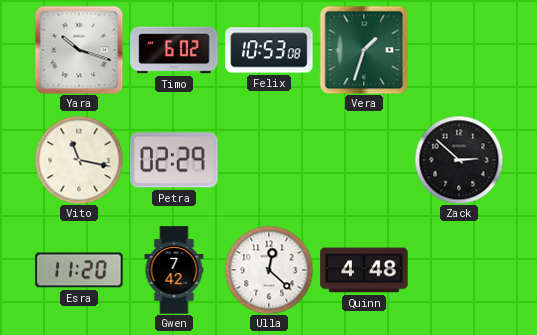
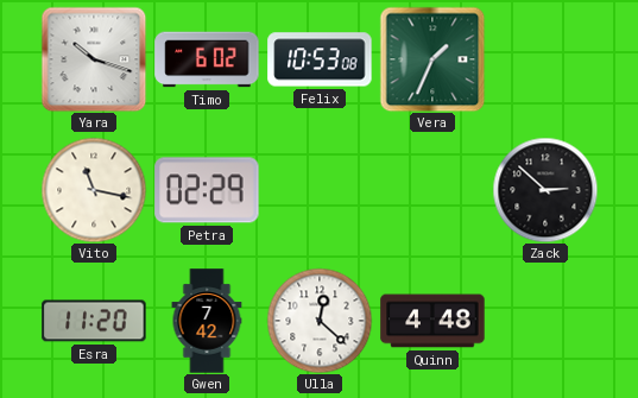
Vera: 1:33 -> 1:34
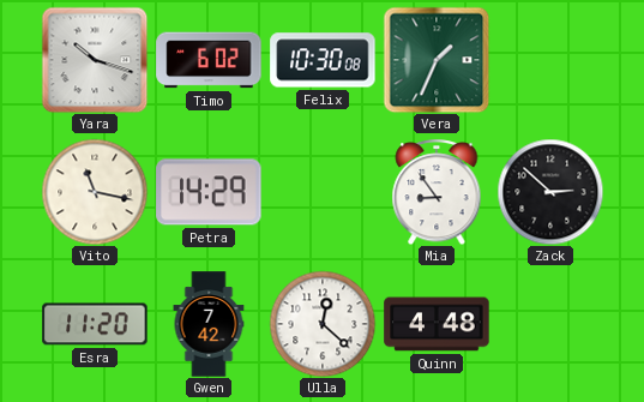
Felix: 10:53 -> 10:30
Petra: 02:29 -> 14:29
Mia: none -> 8:54
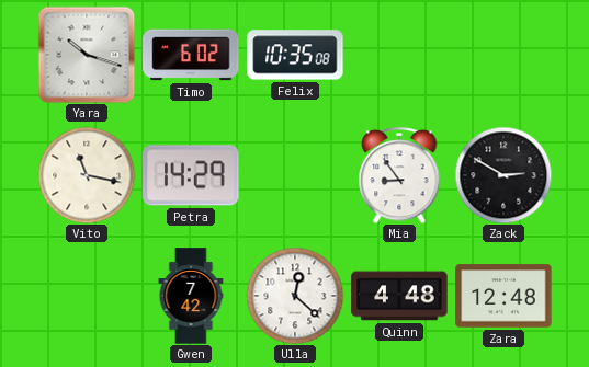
Felix: 10:30 -> 10:35
Vera: 1:34 -> none
Zack: 2:52 -> 2:50
Esra: 11:20 -> none
Zara: none -> 12:48
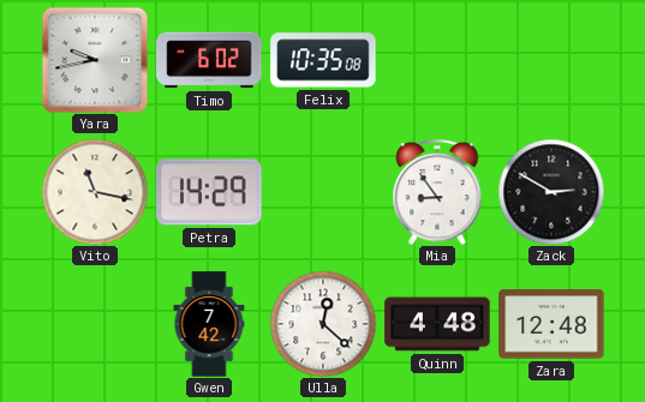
Yara: 10:18 -> 9:43
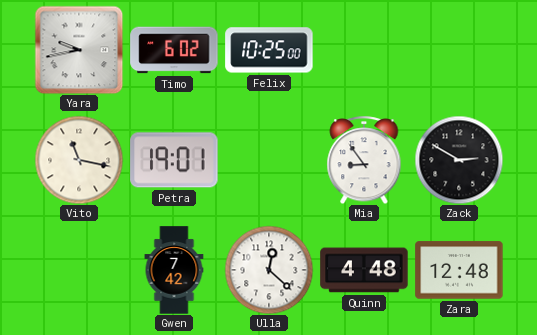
Felix: 10:35 -> 10:25
Petra: 14:29 -> 19:01
